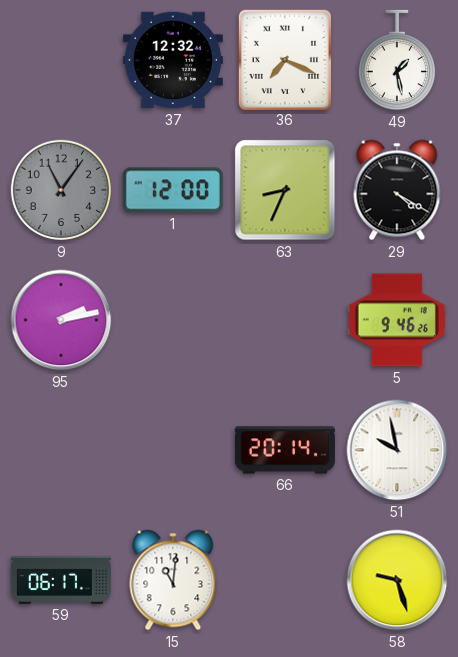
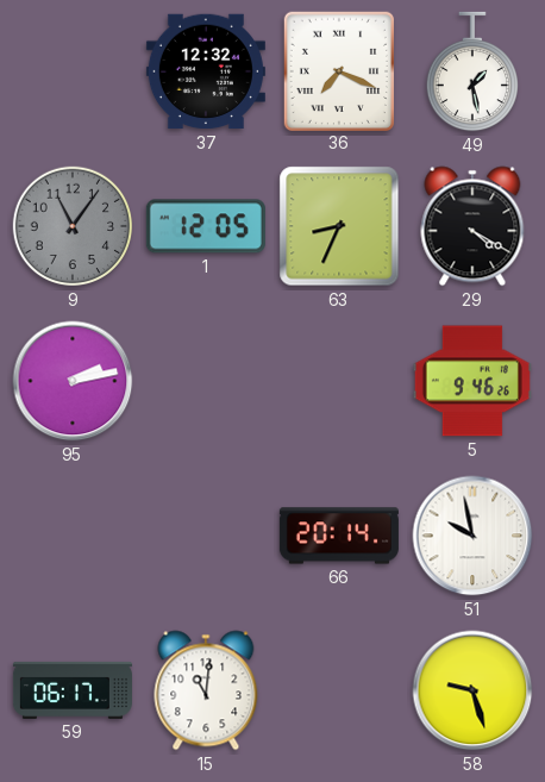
1: 12:00 -> 12:05
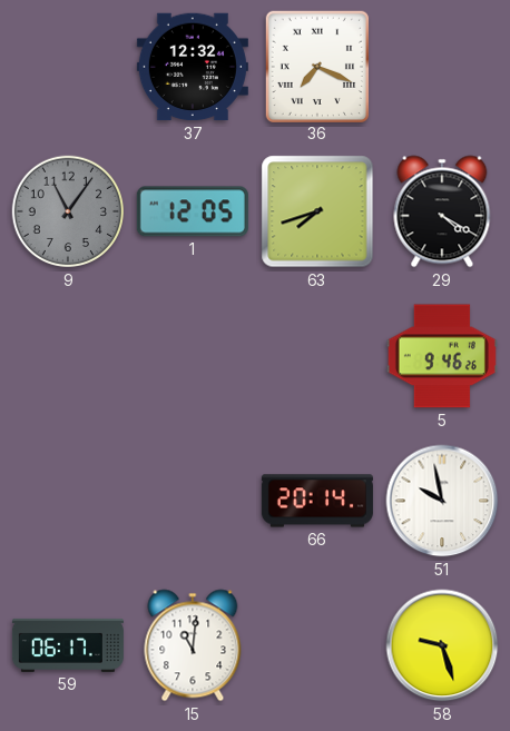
49: 1:28 -> none
63: 8:34 -> 7:42
95: 2:13 -> none
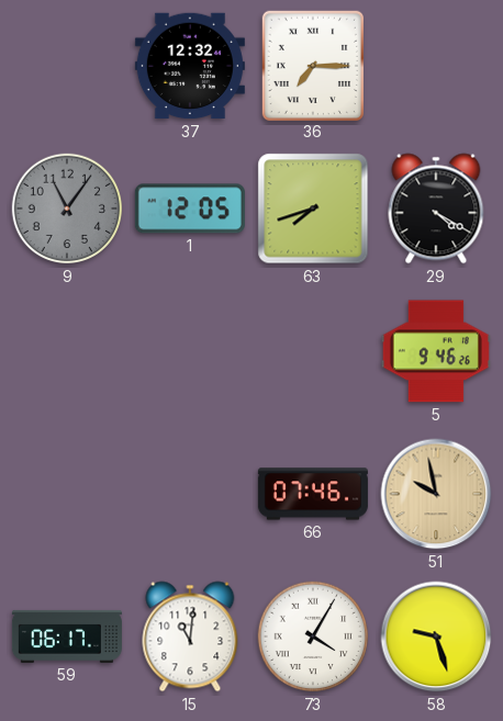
36: 7:19 -> 7:15
66: 20:14 -> 07:46
51 dial: white -> champagne
73: none -> 4:05
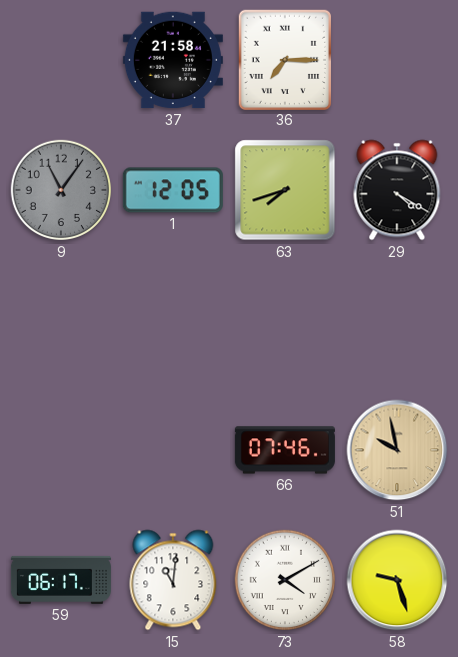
37: 12:32 -> 21:58
5: 9:46 -> none
73: 4:05 -> 4:10
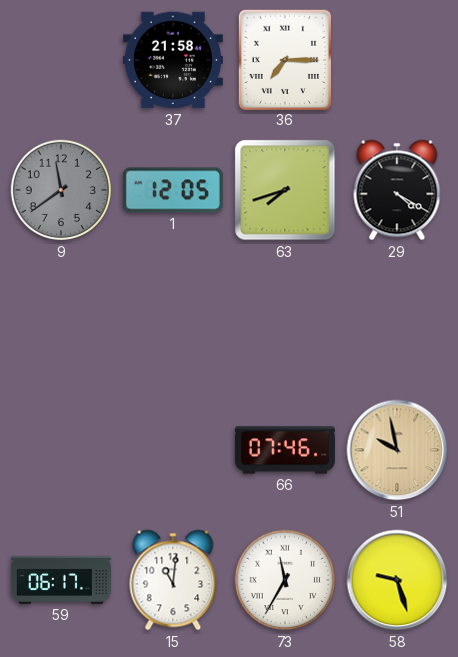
9: 11:06 -> 11:39
73: 4:10 -> 11:35
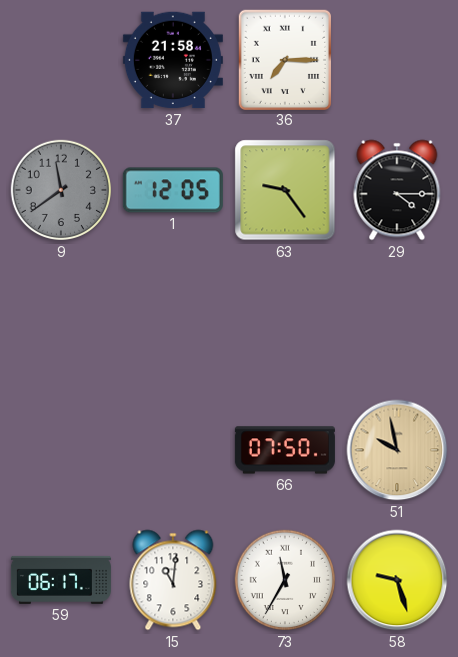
63: 7:42 -> 9:24
29: 4:20 -> 4:15
66: 07:46 -> 07:50
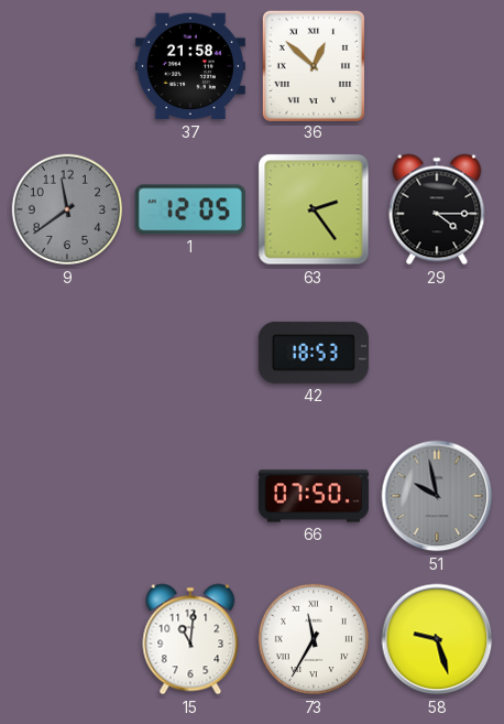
36: 7:15 -> 12:52
63: 9:24 -> 2:24
42: none -> 18:53
51 dial: champagne -> grey
59: 06:17 -> none
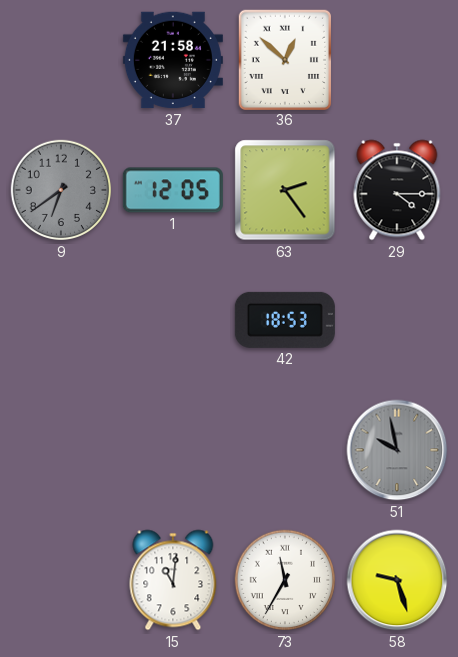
9: 11:39 -> 6:39
66: 07:50 -> none
